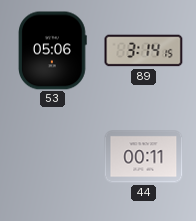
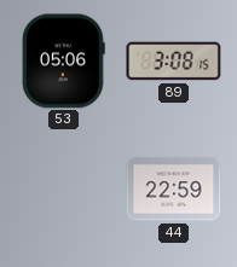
89: 3:14 -> 3:08
44: 00:11 -> 22:59
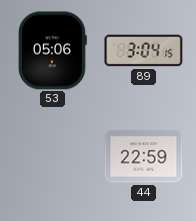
89: 3:08 -> 3:04
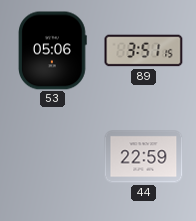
89: 3:04 -> 3:51
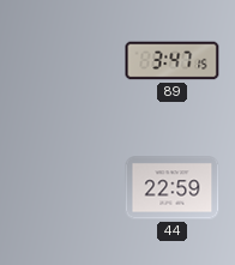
53: 05:06 -> none
89: 3:51 -> 3:47
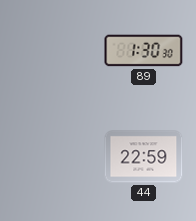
89: 3:47 -> 1:30
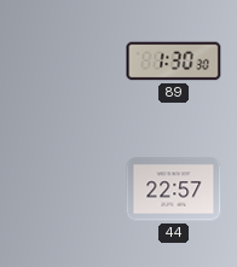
44: 22:59 -> 22:57
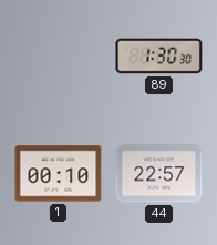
1: none -> 00:10
